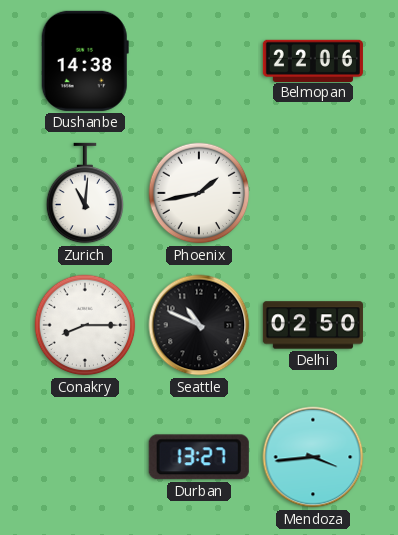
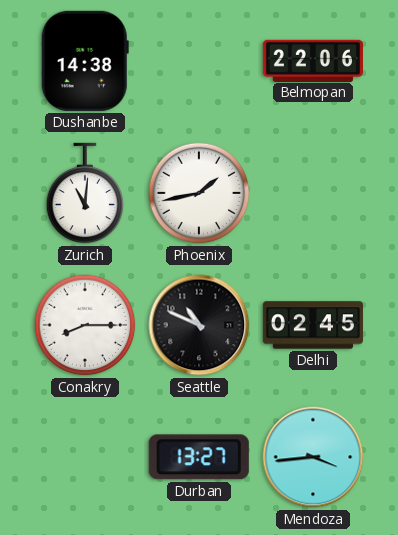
Delhi: 02:50 -> 02:45
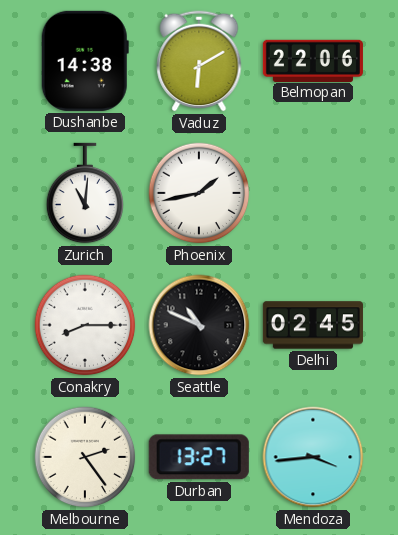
Vaduz: none -> 6:10
Melbourne: none -> 2:24
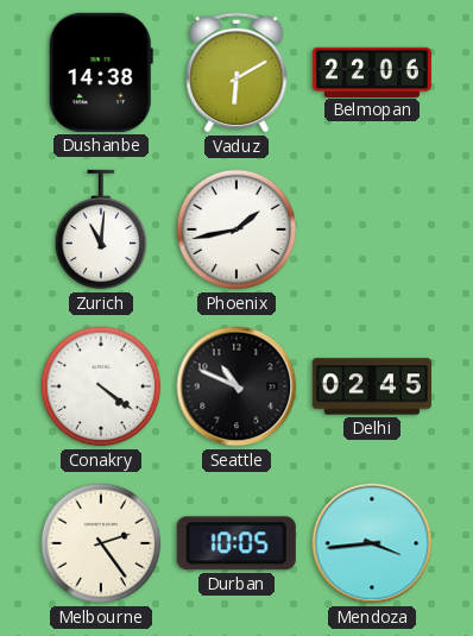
Conakry: 8:15 -> 4:21
Durban: 13:27 -> 10:05
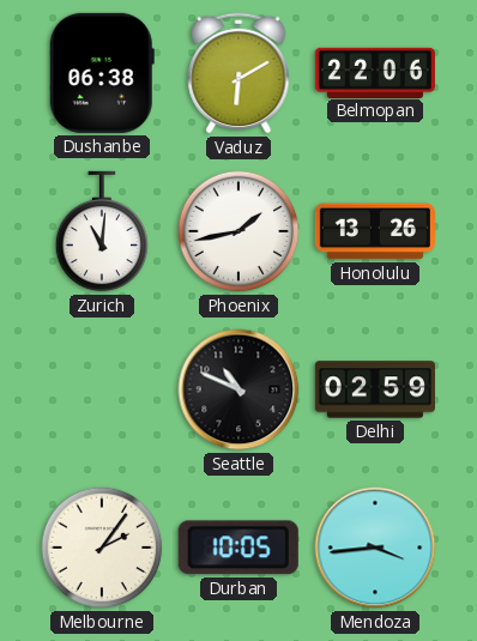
Dushanbe: 14:38 -> 06:38
Honolulu: none -> 13:26
Conakry: 4:21 -> none
Delhi: 02:45 -> 02:59
Melbourne: 2:24 -> 2:06
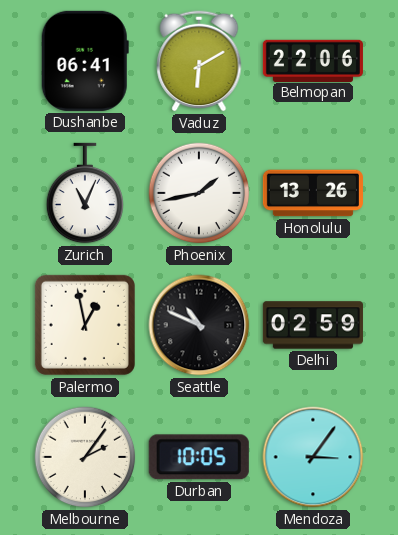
Dushanbe: 06:38 -> 06:41
Zurich: 11:01 -> 11:04
Palermo: none -> 12:58
Mendoza: 3:44 -> 3:06
